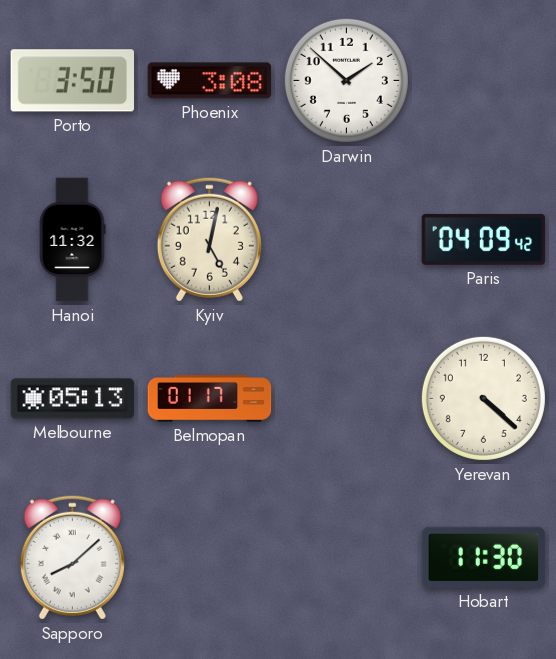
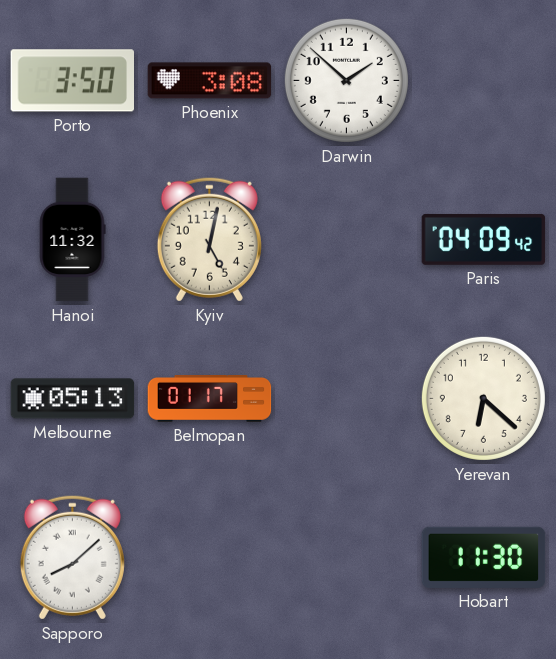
Yerevan: 4:22 -> 6:22
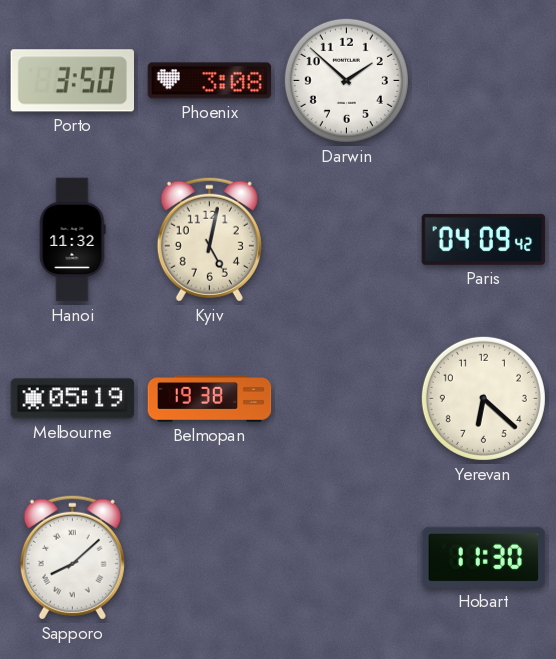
Melbourne: 05:13 -> 05:19
Belmopan: 01:17 -> 19:38
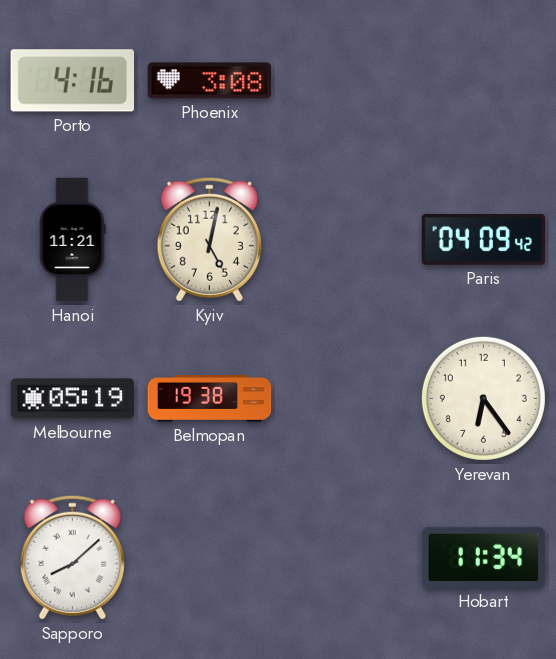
Porto: 3:50 -> 4:16
Darwin: 1:52 -> none
Hanoi: 11:32 -> 11:21
Yerevan: 6:22 -> 6:24
Hobart: 11:30 -> 11:34
